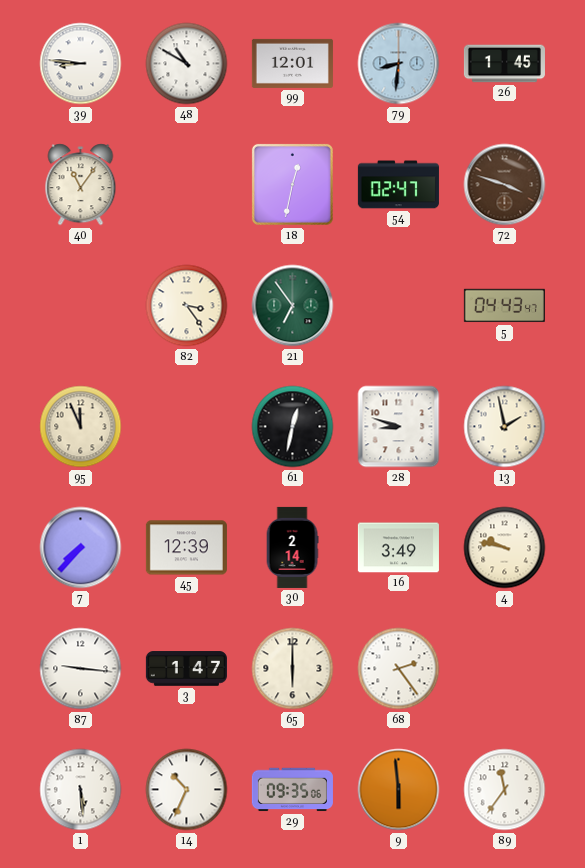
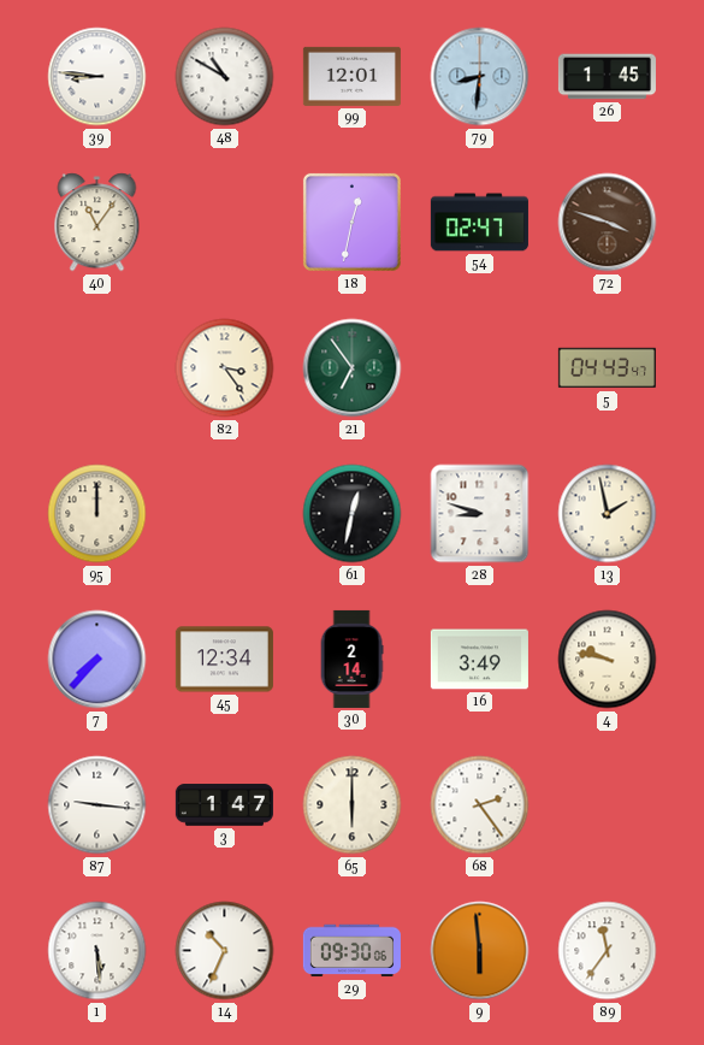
95: 11:56 -> 12:00
45: 12:39 -> 12:34
29: 09:35 -> 09:30
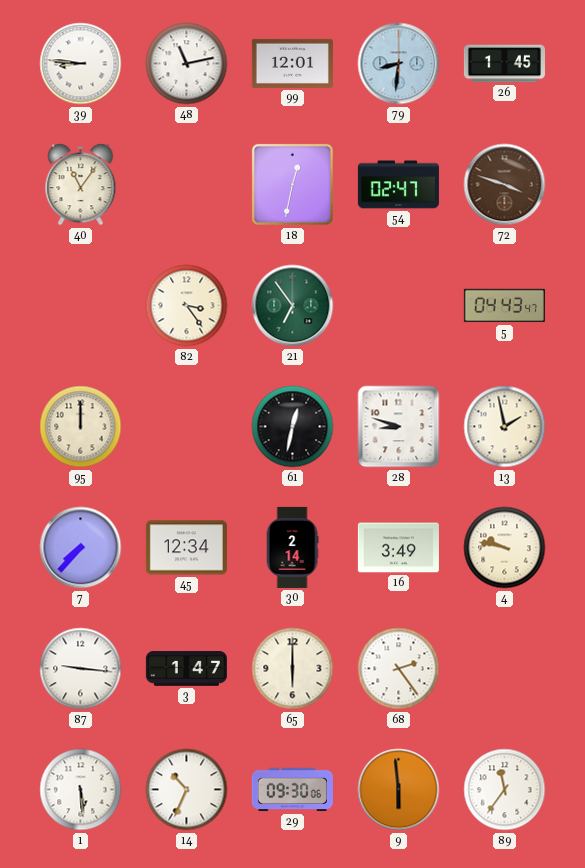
48: 10:50 -> 11:13
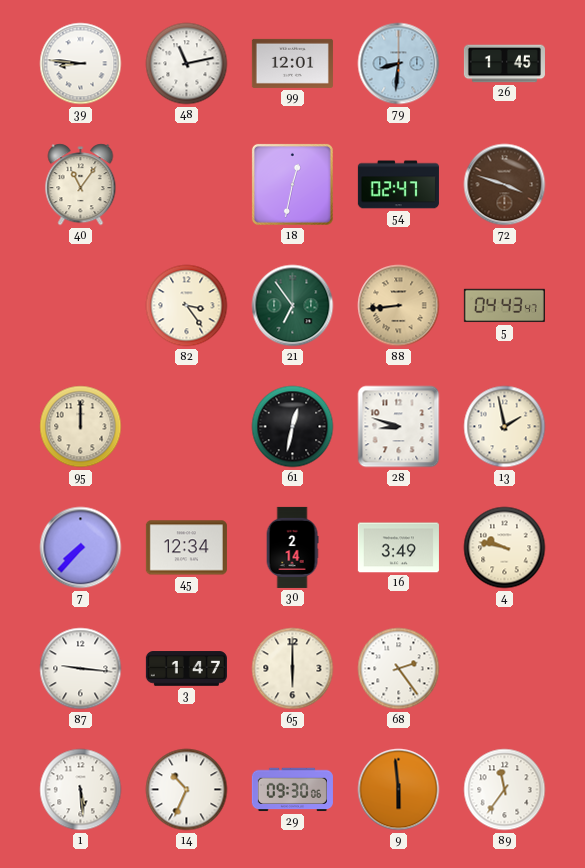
88: none -> 8:44
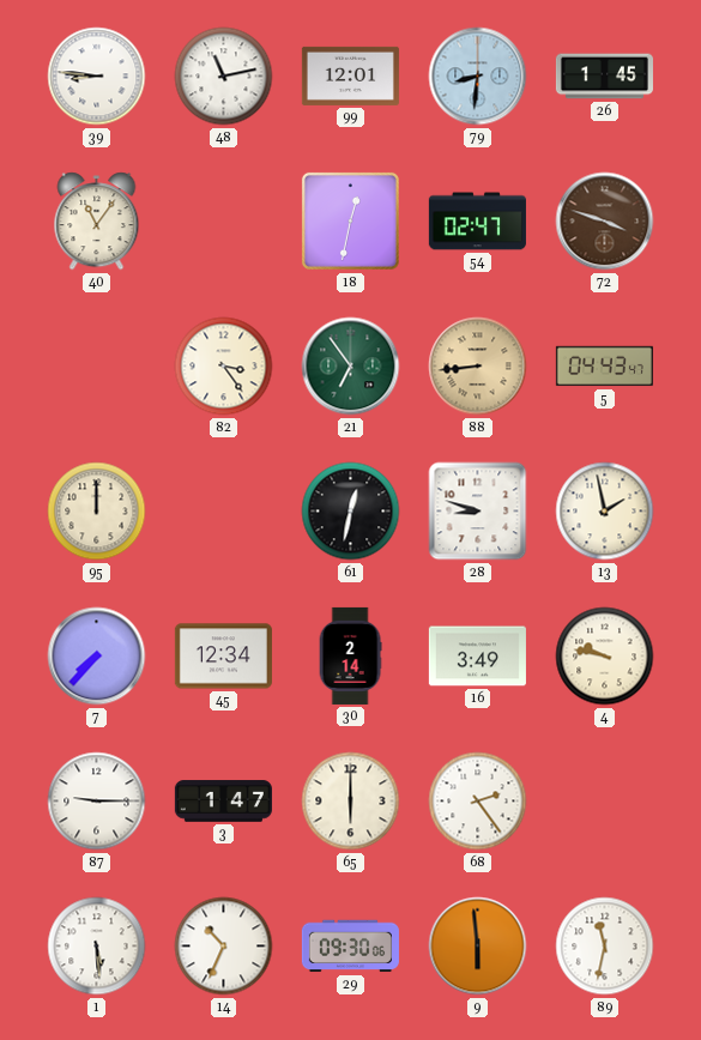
87: 9:16 -> 9:15
89: 11:36 -> 11:32
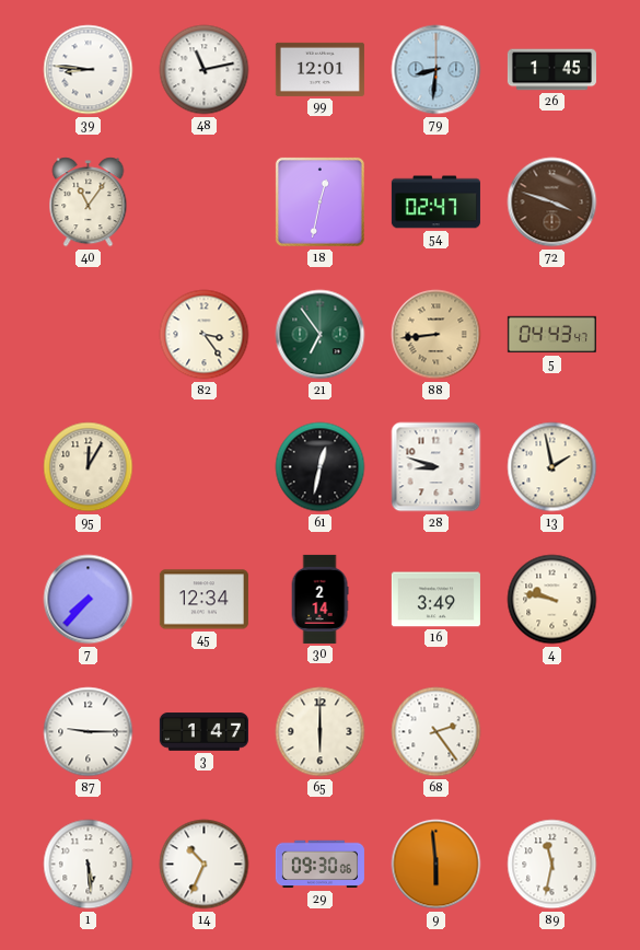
95: 12:00 -> 12:05
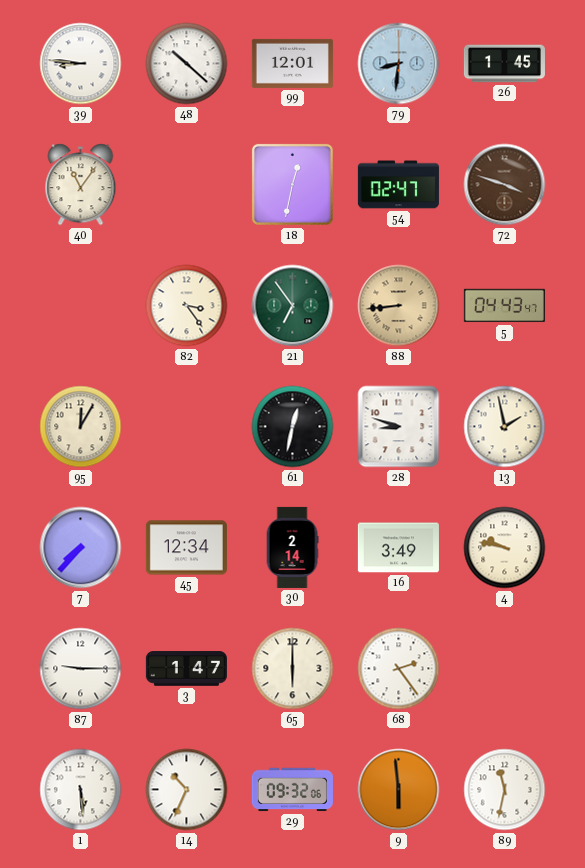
48: 11:13 -> 10:22
29: 09:30 -> 09:32
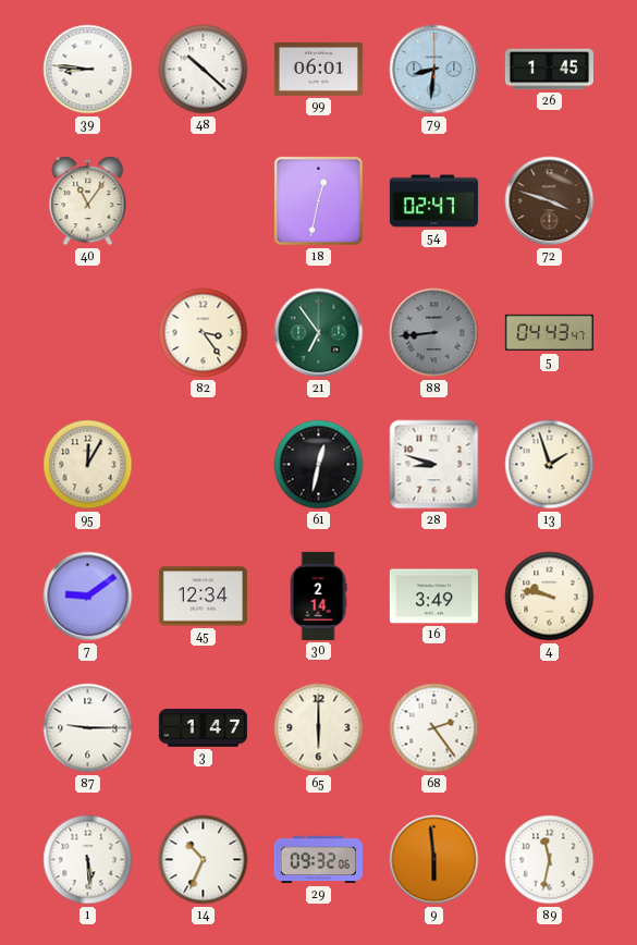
99: 12:01 -> 06:01
88 dial: champagne -> grey
13: 1:58 -> 1:57
7: 7:37 -> 9:09
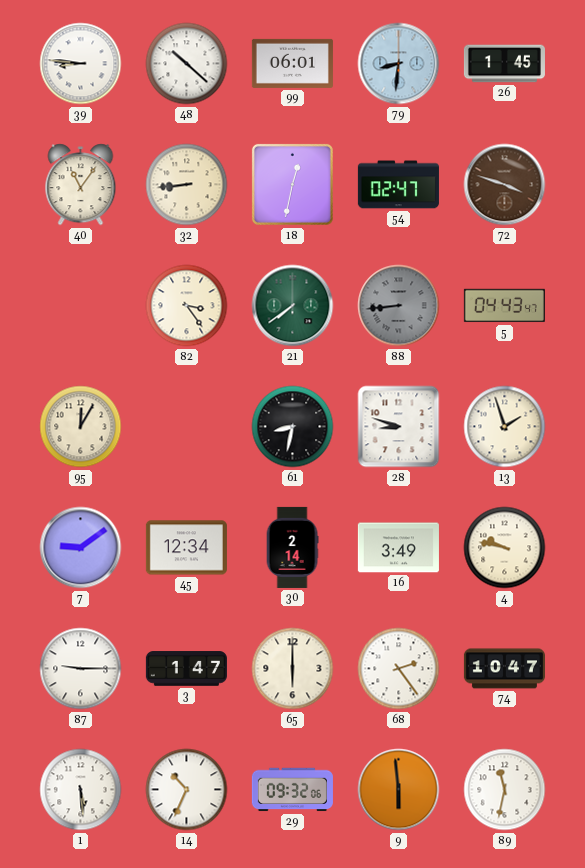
32: none -> 8:44
21: 6:54 -> 7:39
61: 12:32 -> 8:32
74: none -> 10:47
